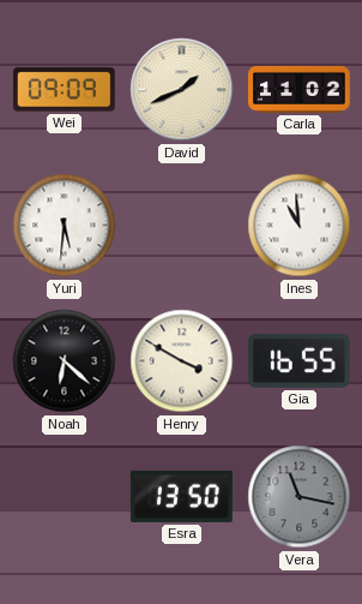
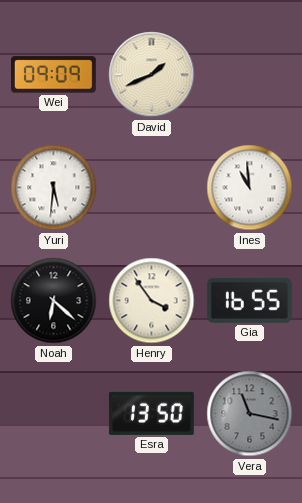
Carla: 11:02 -> none
Henry: 3:50 -> 3:54
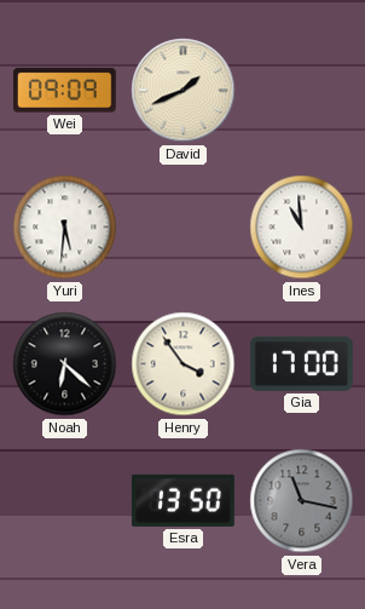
Gia: 16:55 -> 17:00
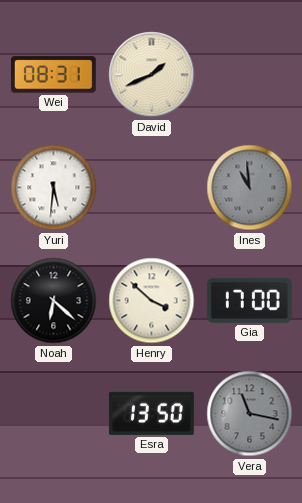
Wei: 09:09 -> 08:31
Ines dial: white -> grey
Henry: 3:54 -> 3:52
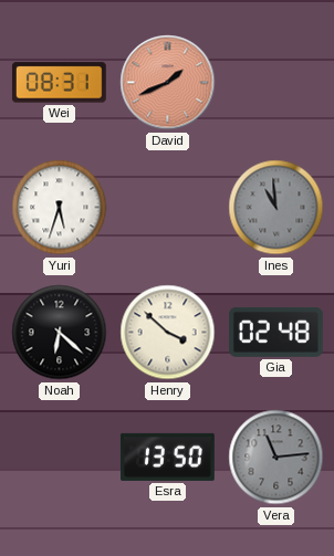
David dial: cream -> salmon
Yuri: 5:31 -> 5:33
Gia: 17:00 -> 02:48
Vera: 11:17 -> 11:14
